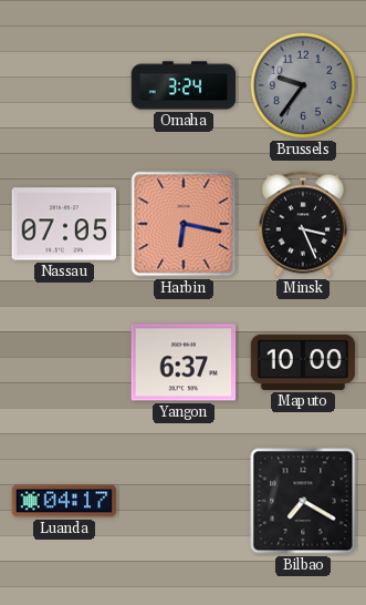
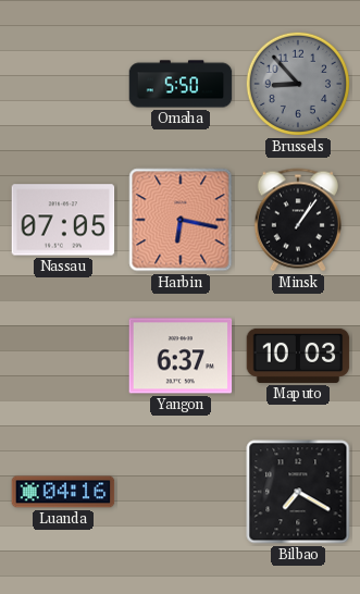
Omaha: 3:24 -> 5:50
Brussels: 9:36 -> 8:53
Minsk: 3:26 -> 1:06
Maputo: 10:00 -> 10:03
Luanda: 04:17 -> 04:16
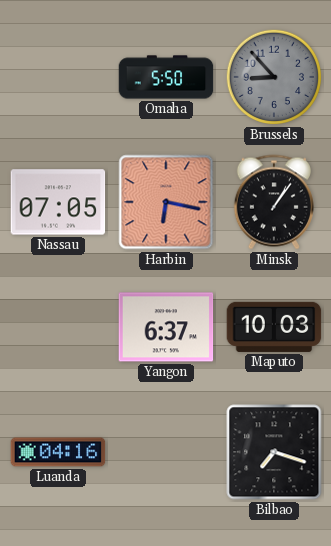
Bilbao: 7:20 -> 7:18
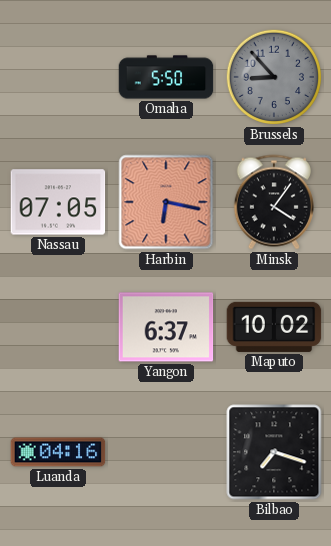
Minsk: 1:06 -> 4:06
Maputo: 10:03 -> 10:02
